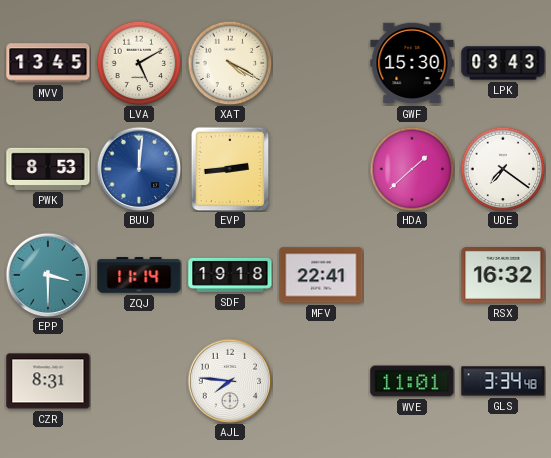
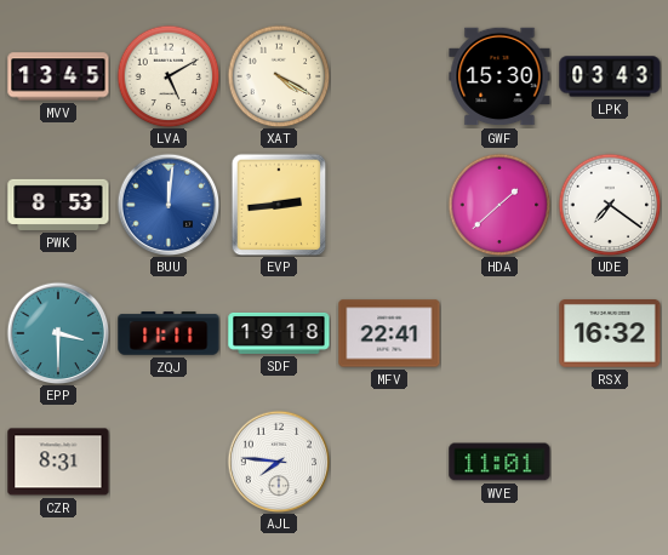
ZQJ: 11:14 -> 11:11
GLS: 3:34 -> none
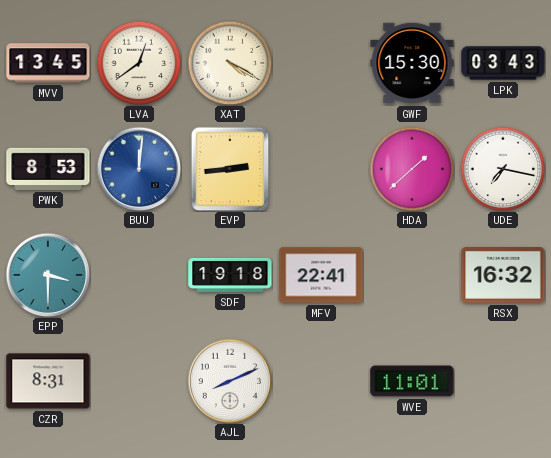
LVA: 5:10 -> 12:39
UDE: 7:21 -> 7:17
ZQJ: 11:11 -> none
AJL: 7:46 -> 8:11
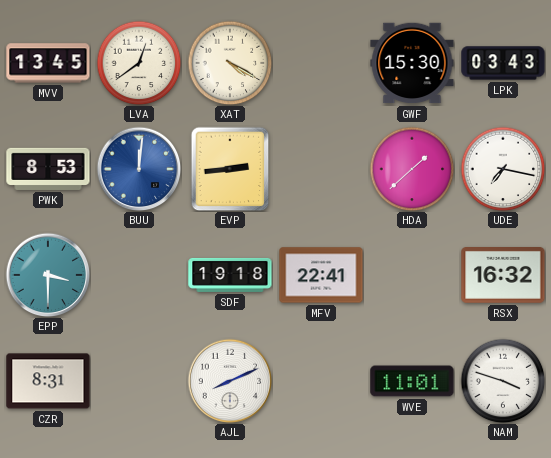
NAM: none -> 3:48
